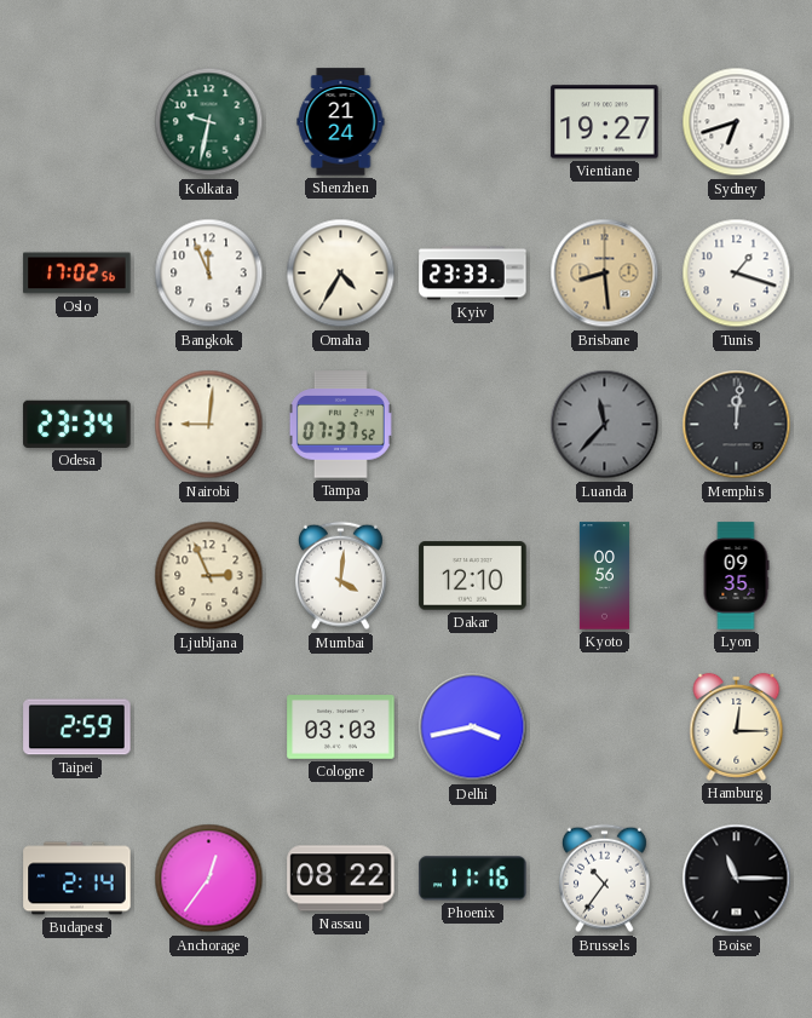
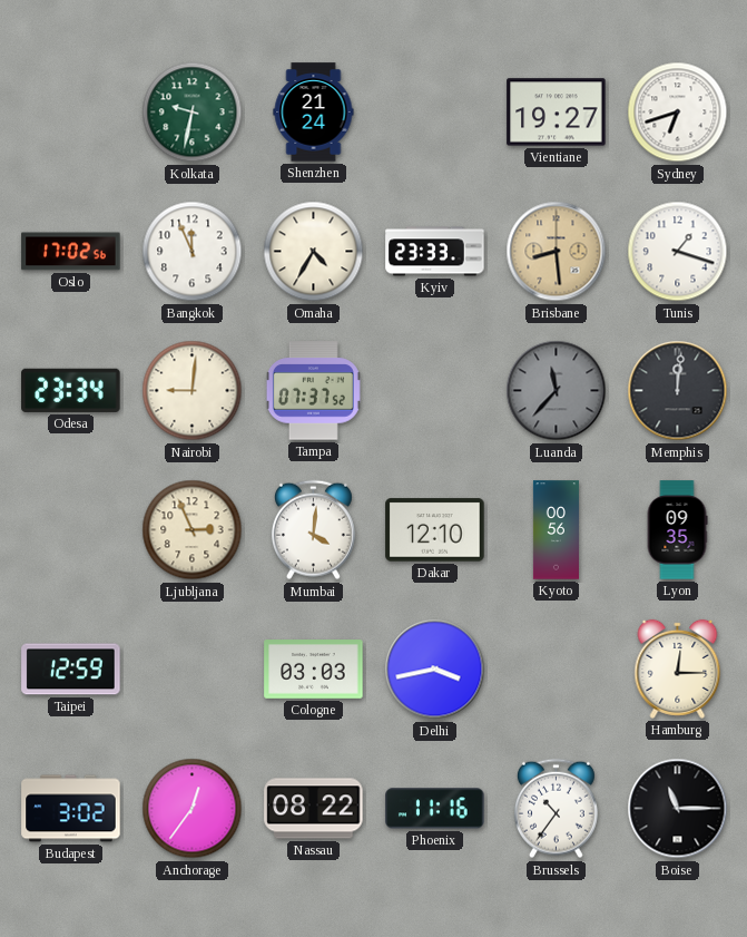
Taipei: 2:59 -> 12:59
Budapest: 2:14 -> 3:02
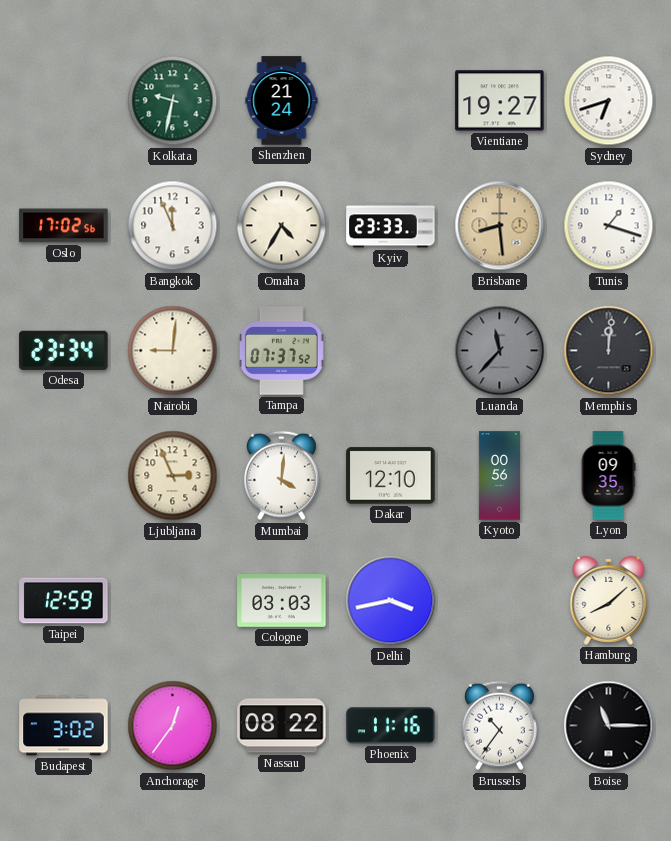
Hamburg: 12:15 -> 8:08
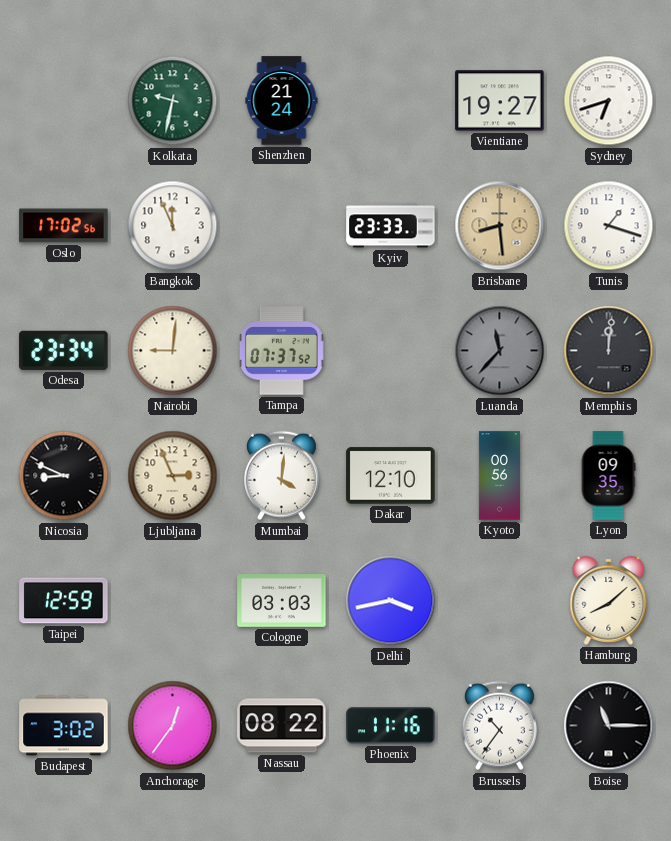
Omaha: 4:35 -> none
Nicosia: none -> 8:49
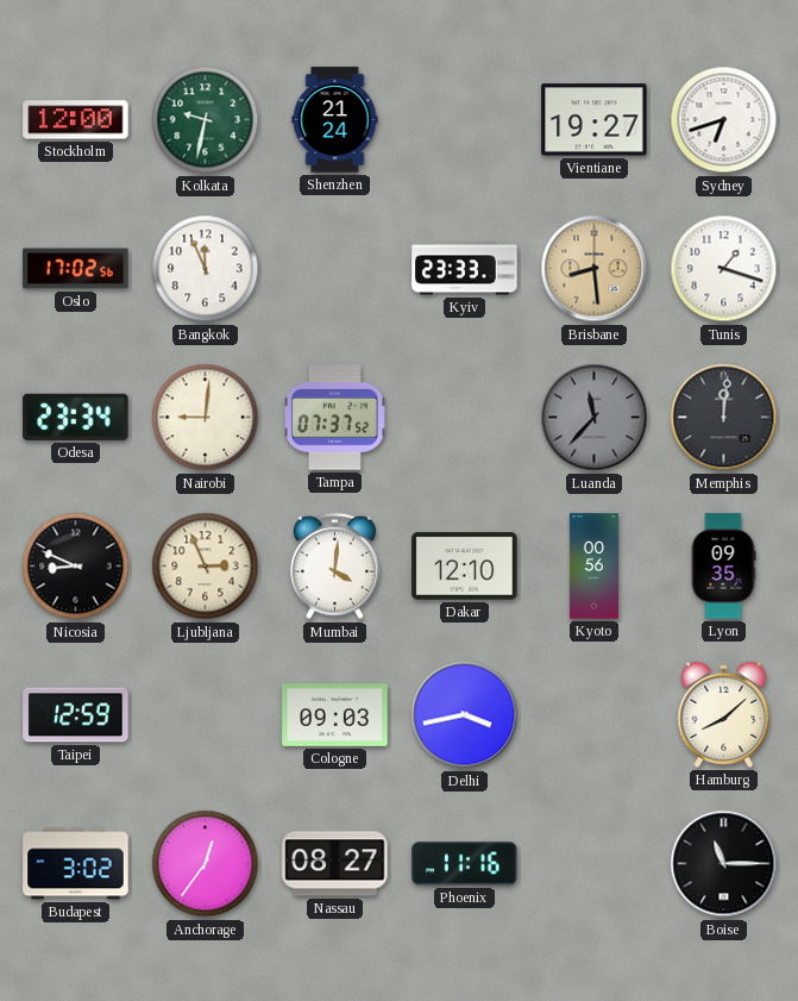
Stockholm: none -> 12:00
Cologne: 03:03 -> 09:03
Nassau: 08:22 -> 08:27
Brussels: 10:36 -> none
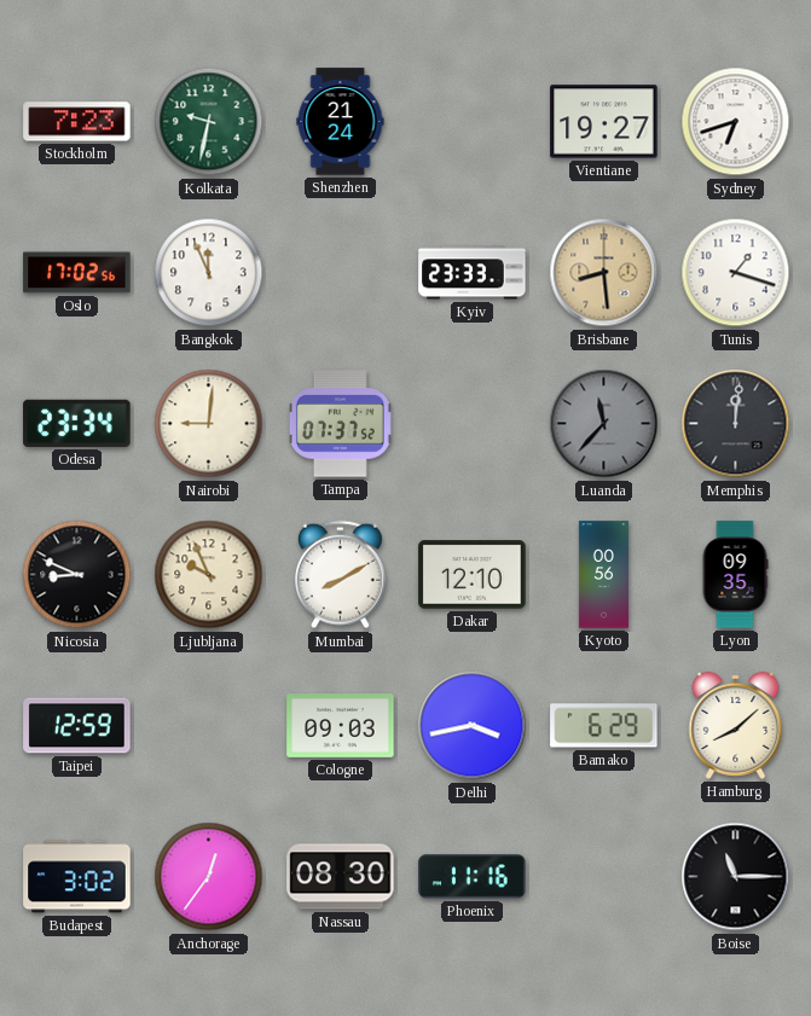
Stockholm: 12:00 -> 7:23
Ljubljana: 2:56 -> 9:56
Mumbai: 4:01 -> 8:10
Bamako: none -> 6:29
Nassau: 08:27 -> 08:30
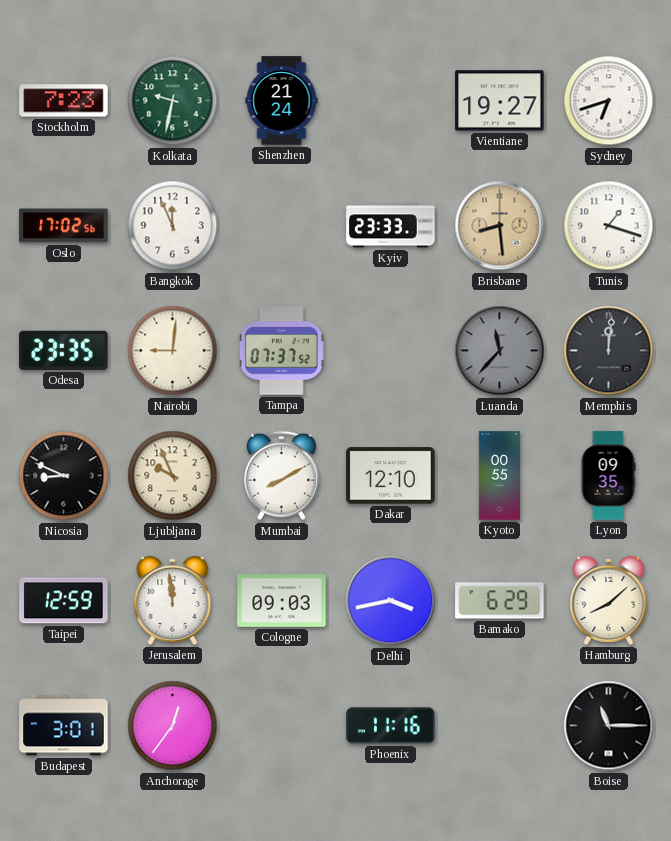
Odesa: 23:34 -> 23:35
Kyoto: 00:56 -> 00:55
Jerusalem: none -> 11:59
Budapest: 3:02 -> 3:01
Nassau: 08:30 -> none
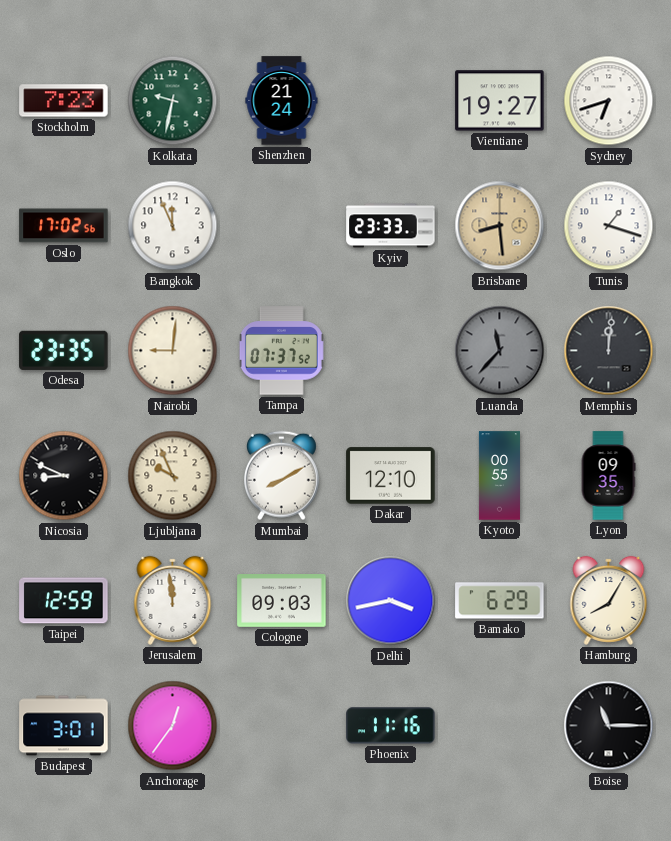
Hamburg: 8:08 -> 8:05
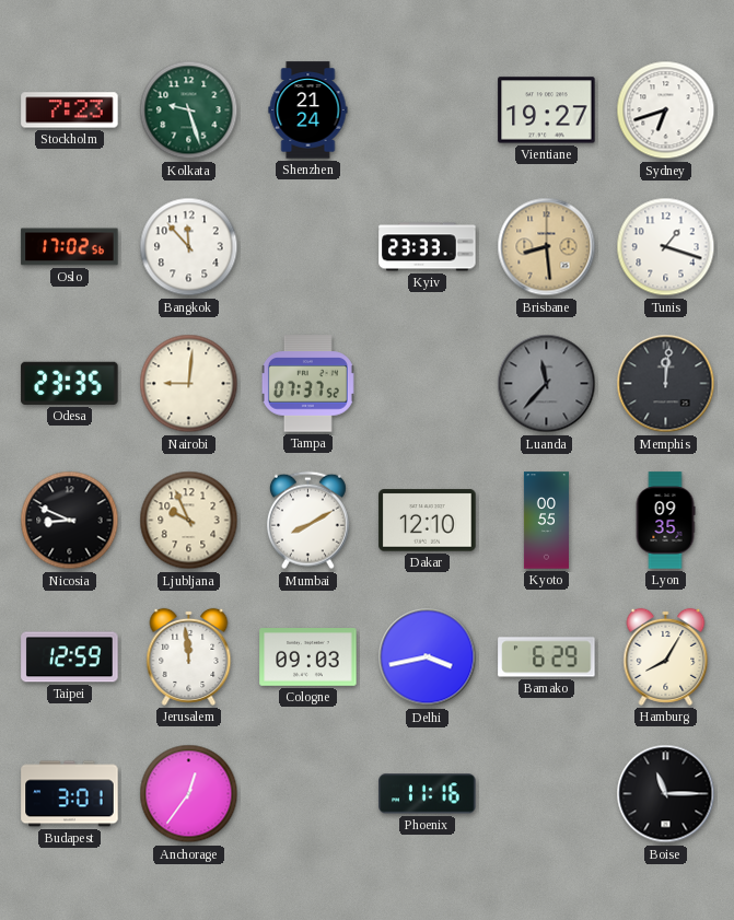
Kolkata: 9:32 -> 9:27
Bangkok: 11:56 -> 11:53
